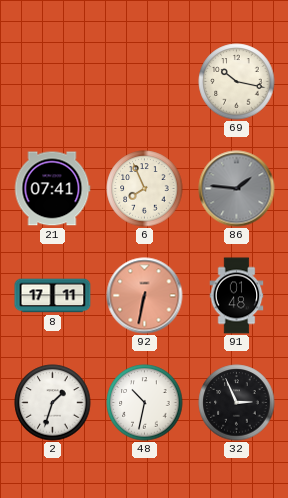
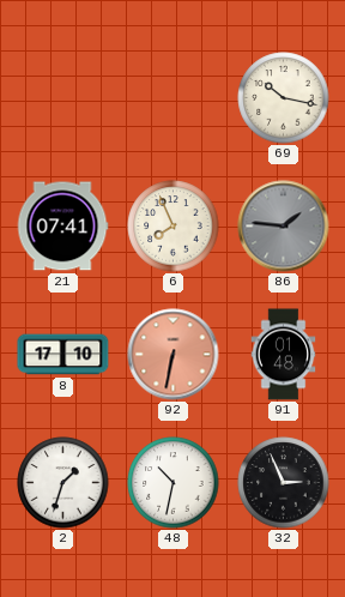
8: 17:11 -> 17:10
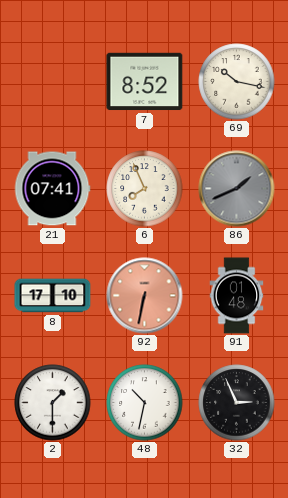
7: none -> 8:52
86: 1:46 -> 1:41
2: 1:33 -> 1:30
